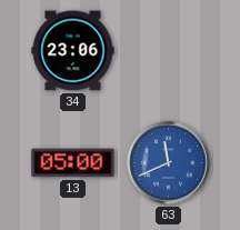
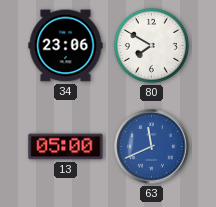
80: none -> 7:50
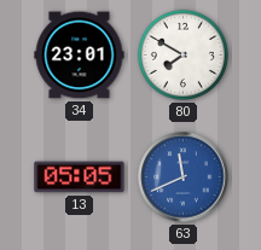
34: 23:06 -> 23:01
13: 05:00 -> 05:05
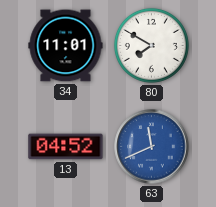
34: 23:01 -> 11:01
13: 05:05 -> 04:52
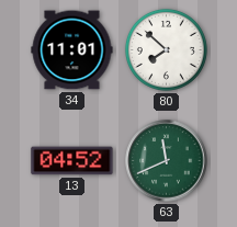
80: 7:50 -> 7:52
63 dial: blue -> green
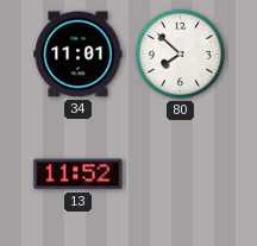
13: 04:52 -> 11:52
63: 11:41 -> none
